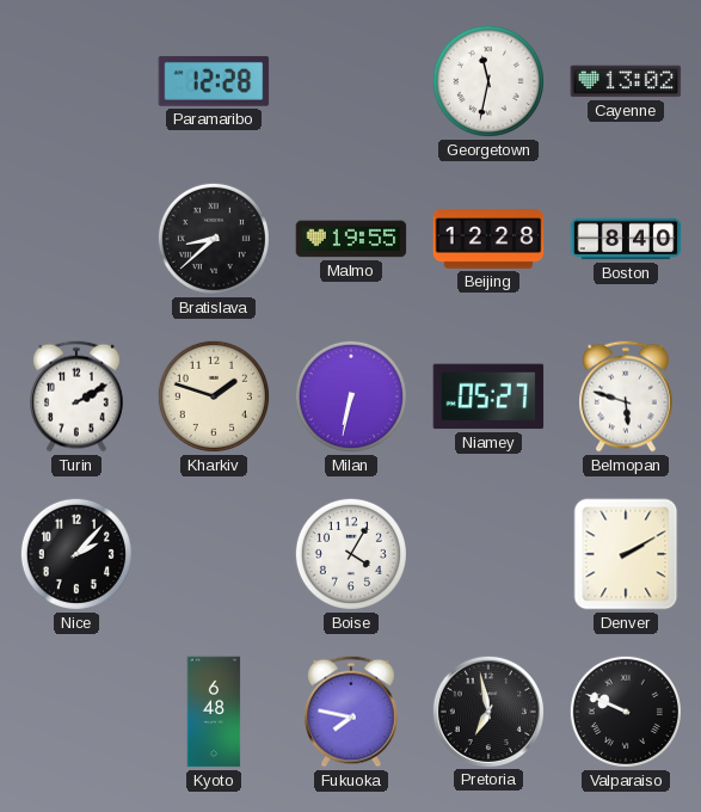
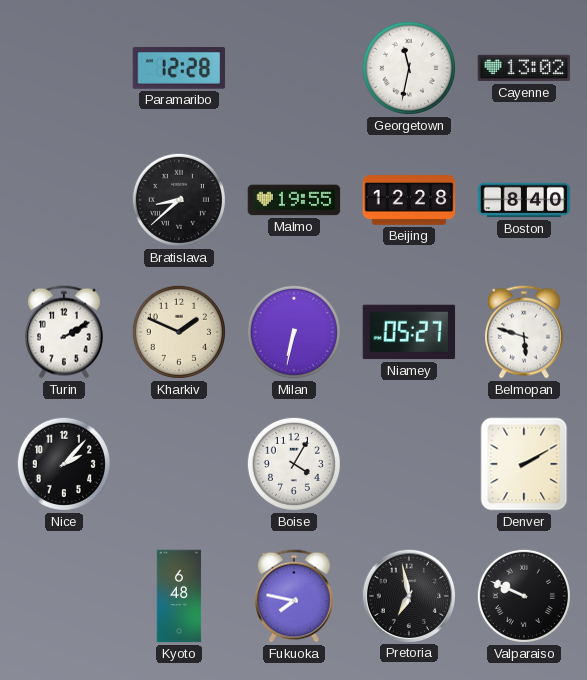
Kharkiv: 1:48 -> 1:49
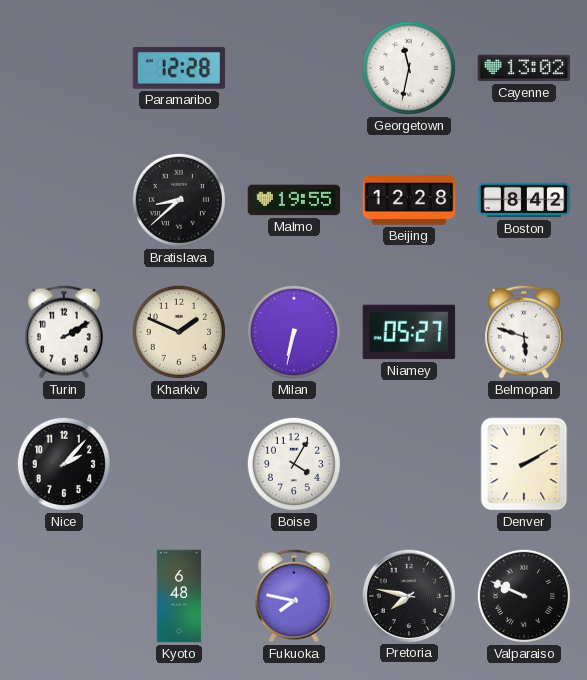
Boston: 8:40 -> 8:42
Pretoria: 6:58 -> 7:47
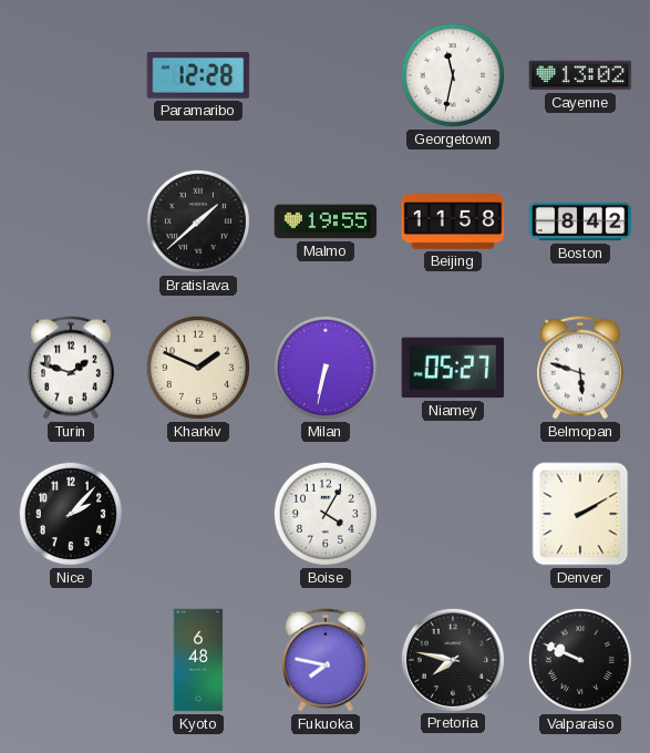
Bratislava: 8:38 -> 1:38
Beijing: 12:28 -> 11:58
Turin: 2:10 -> 1:48
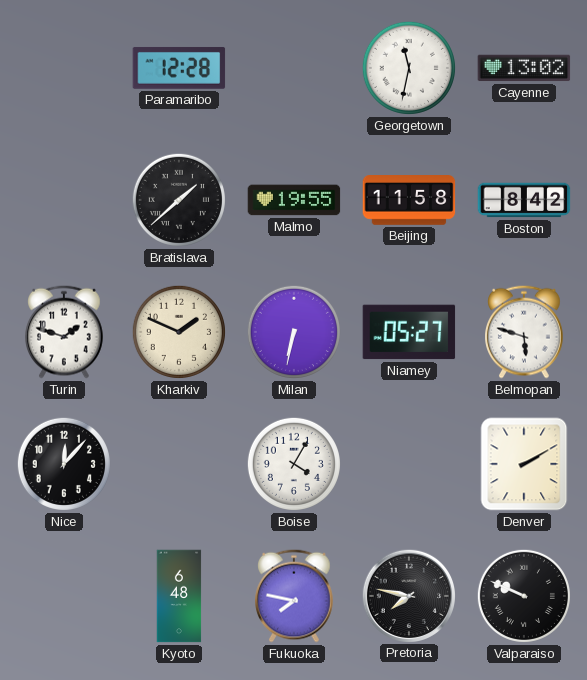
Nice: 2:07 -> 12:07
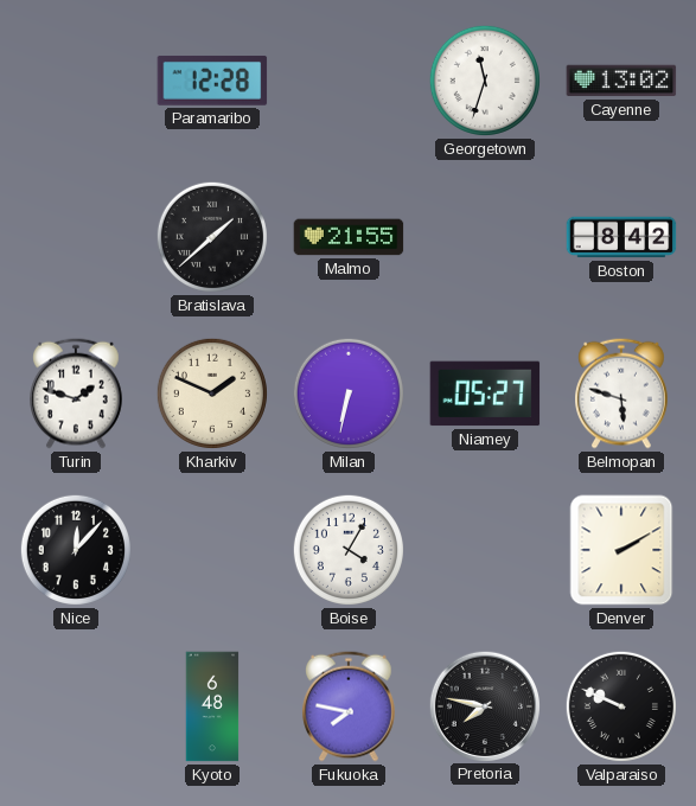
Georgetown: 11:32 -> 11:33
Malmo: 19:55 -> 21:55
Beijing: 11:58 -> none
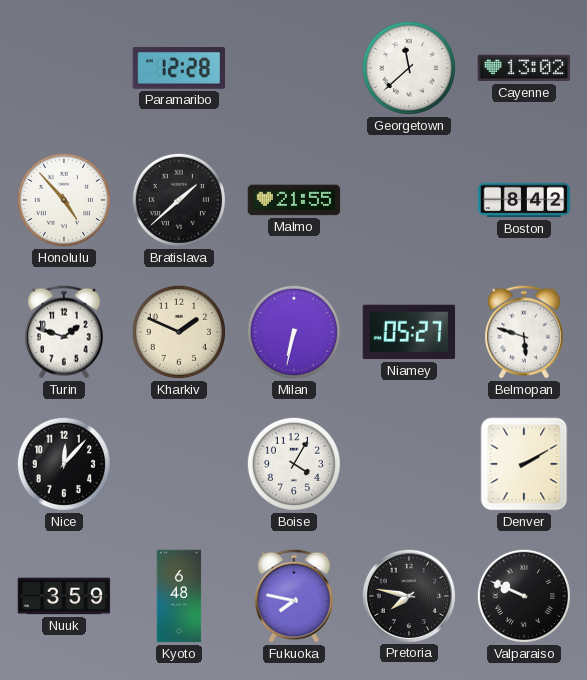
Georgetown: 11:33 -> 11:38
Honolulu: none -> 4:53
Nuuk: none -> 3:59
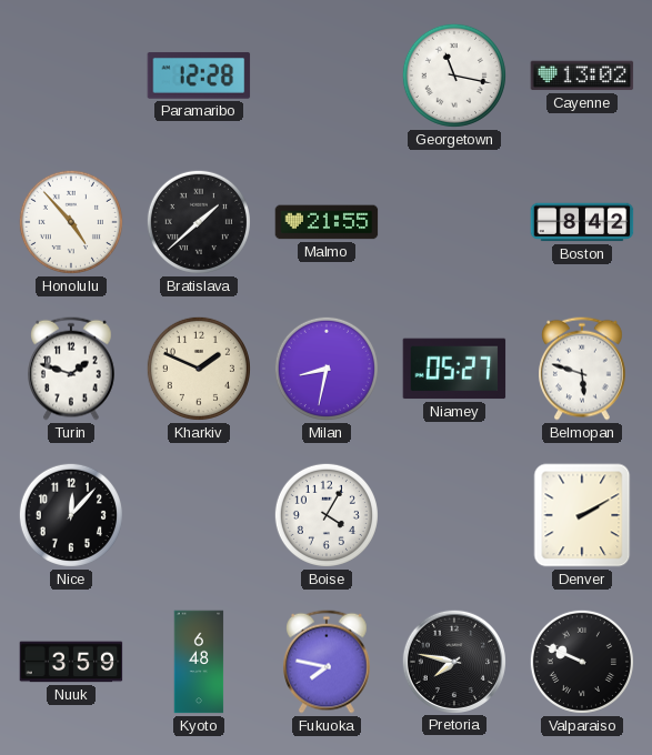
Georgetown: 11:38 -> 11:17
Milan: 6:32 -> 8:32
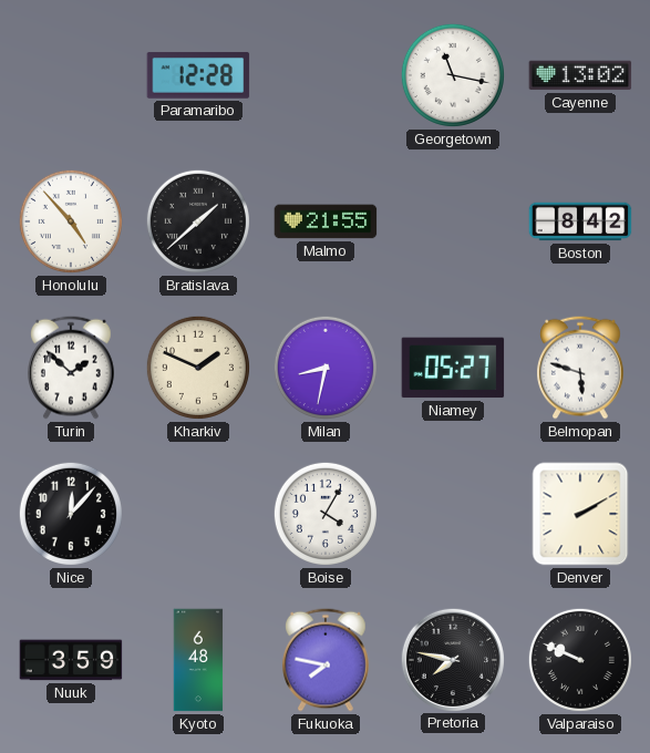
Turin: 1:48 -> 1:52
